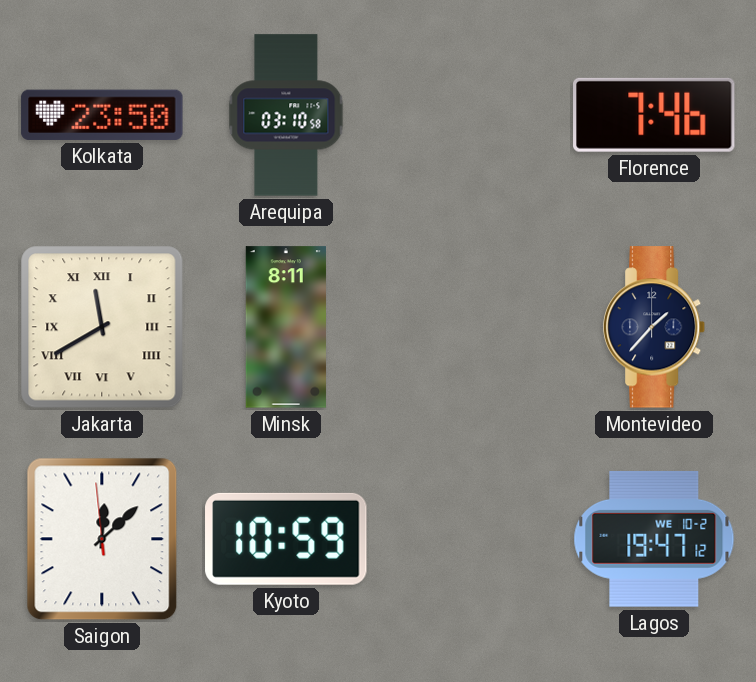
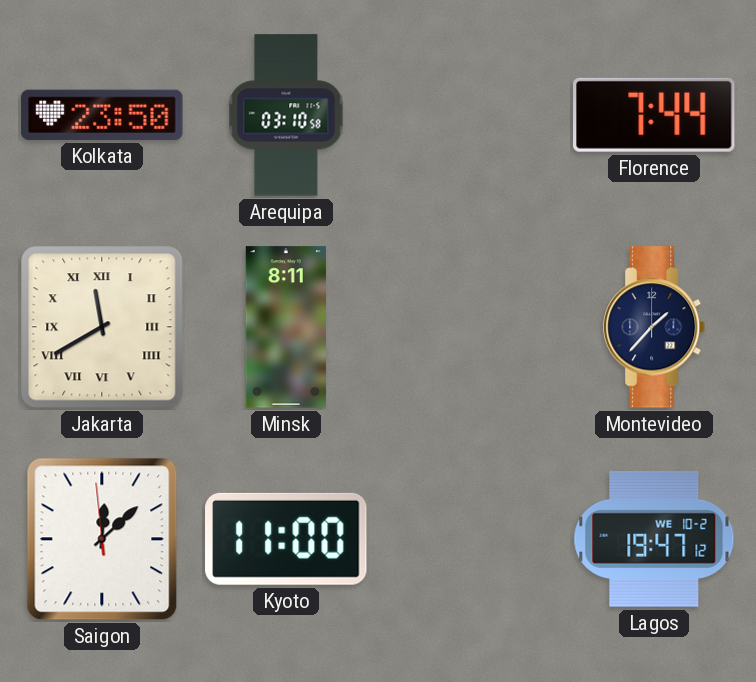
Florence: 7:46 -> 7:44
Kyoto: 10:59 -> 11:00
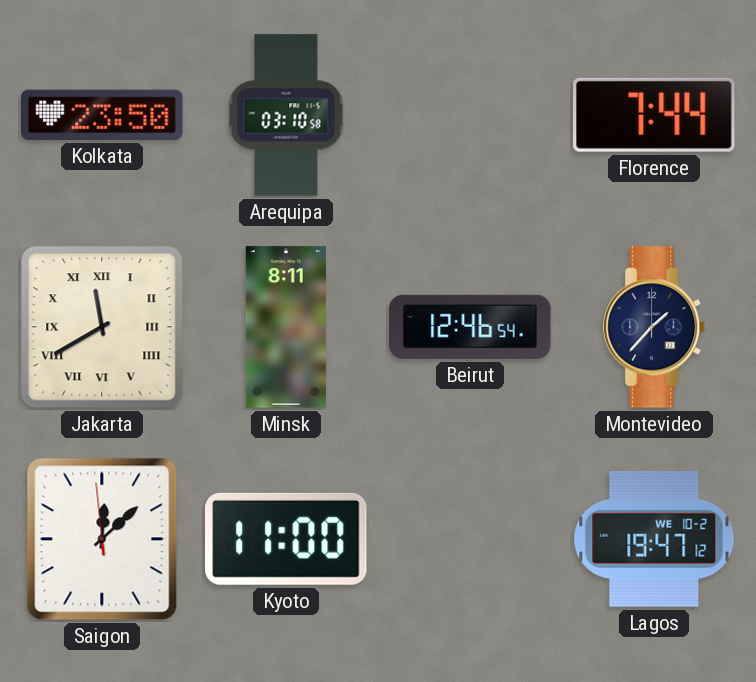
Beirut: none -> 12:46
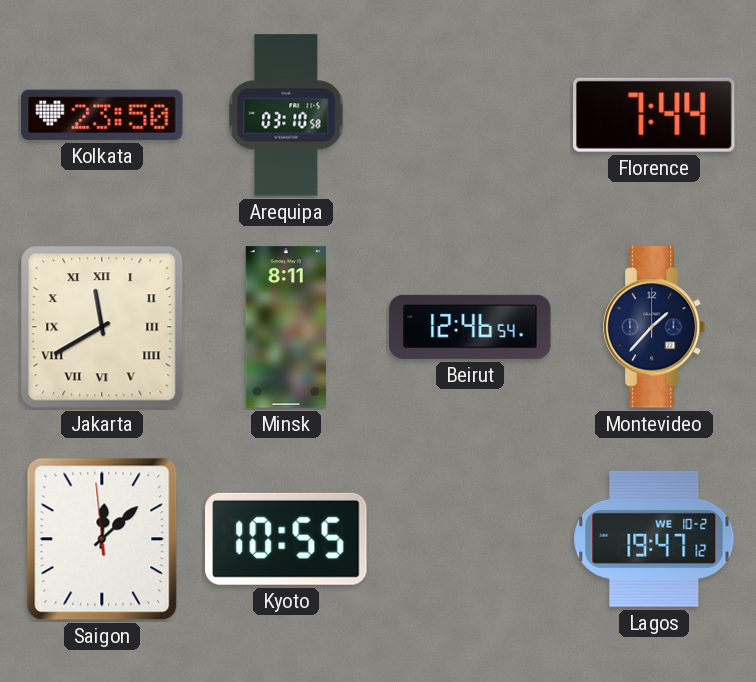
Kyoto: 11:00 -> 10:55
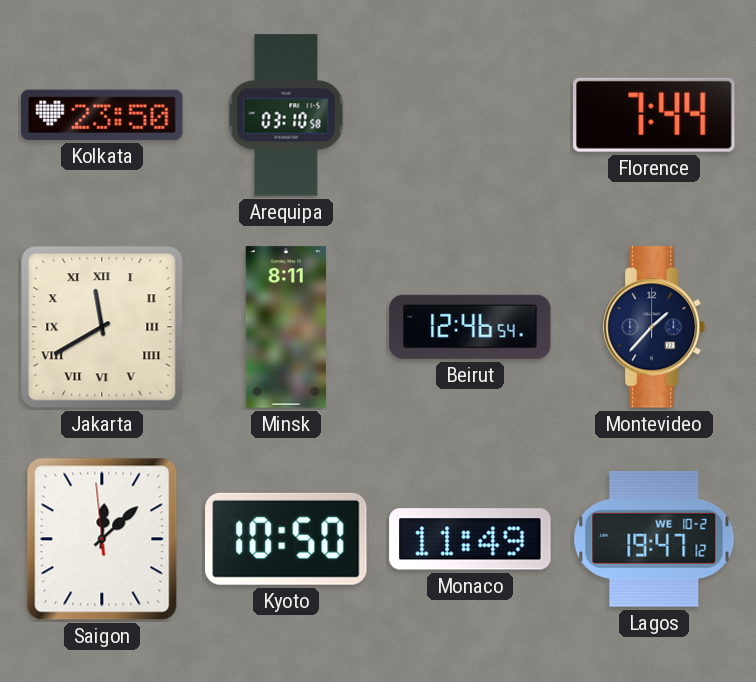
Kyoto: 10:55 -> 10:50
Monaco: none -> 11:49
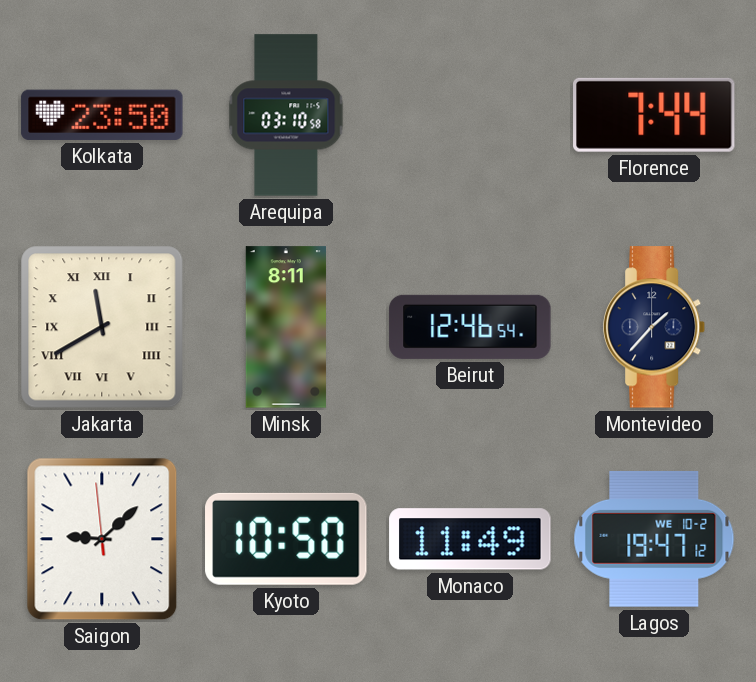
Saigon: 12:07 -> 9:07
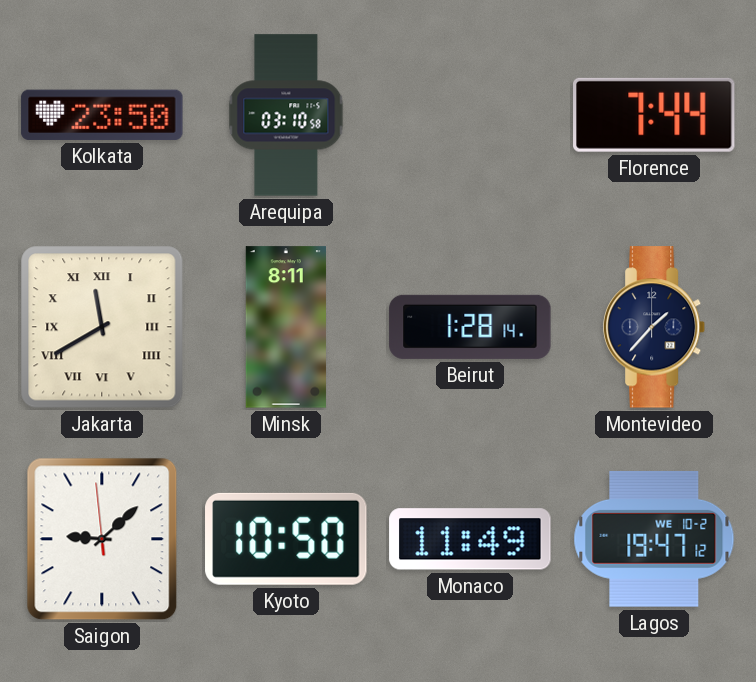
Beirut: 12:46 -> 1:28
